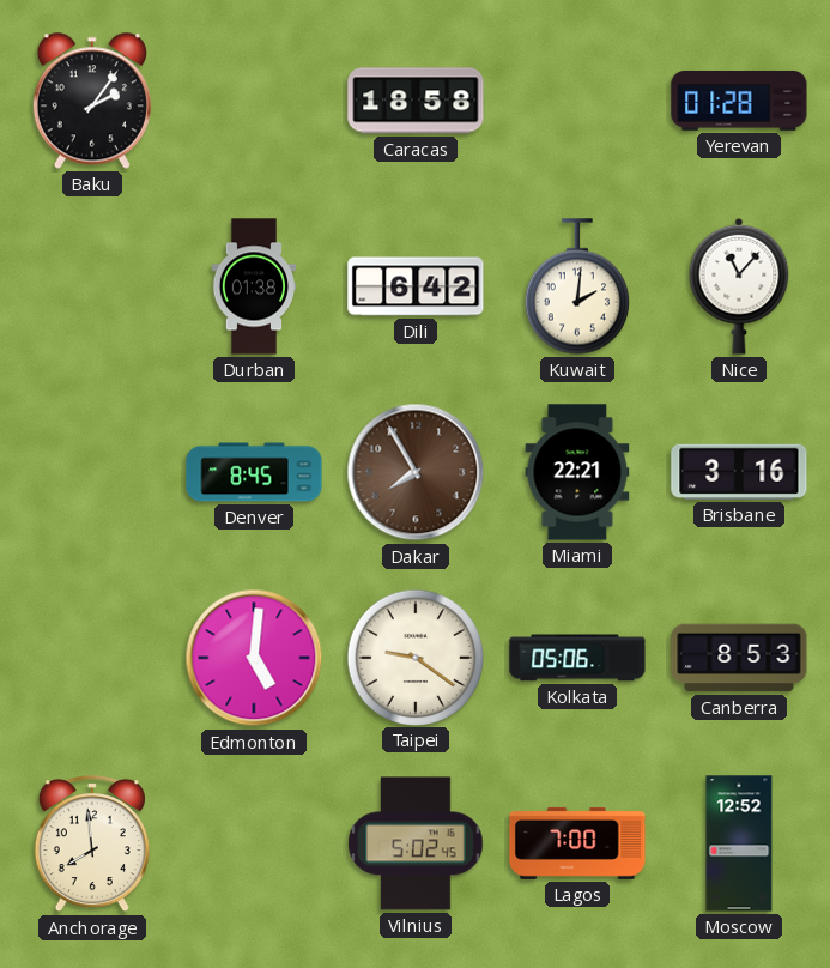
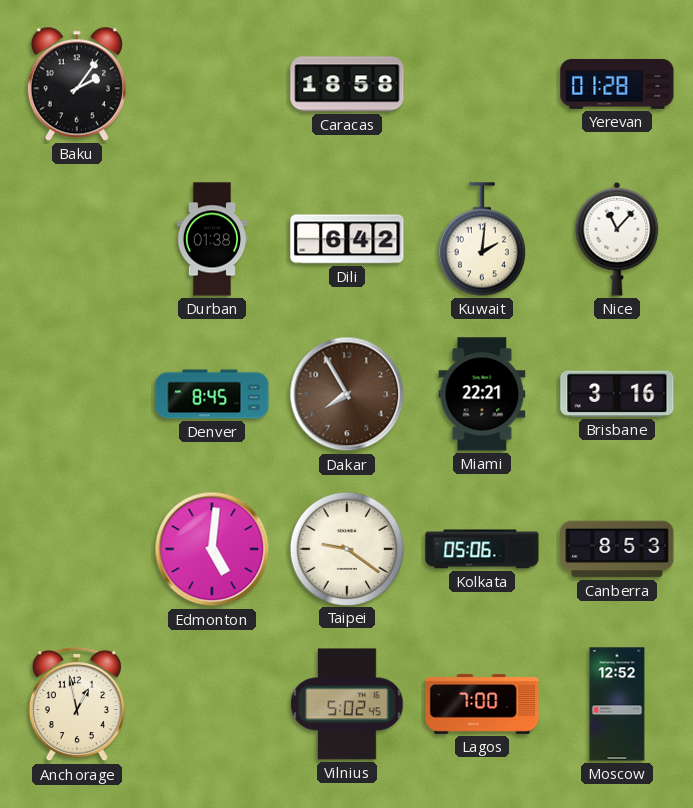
Anchorage: 7:59 -> 12:58
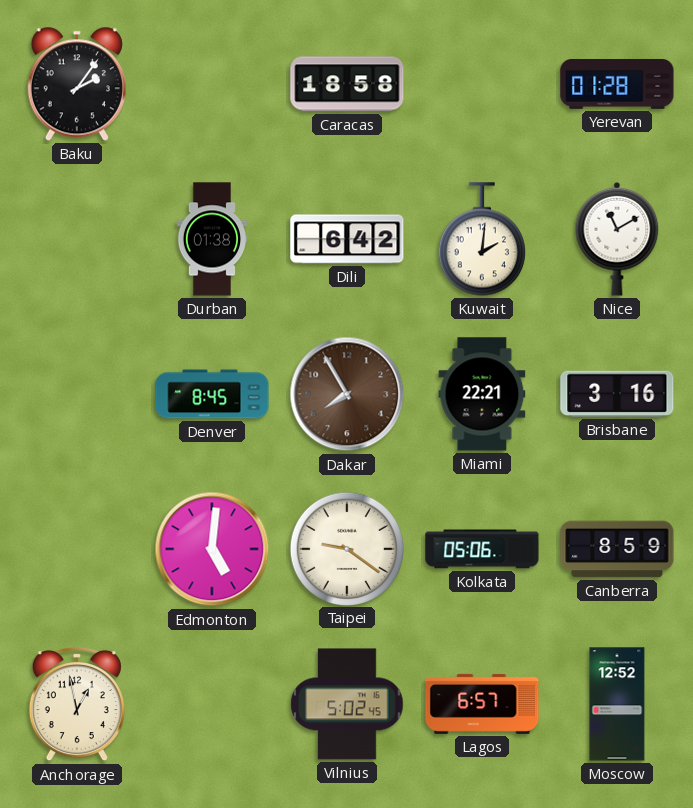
Nice: 11:07 -> 11:10
Canberra: 8:53 -> 8:59
Lagos: 7:00 -> 6:57
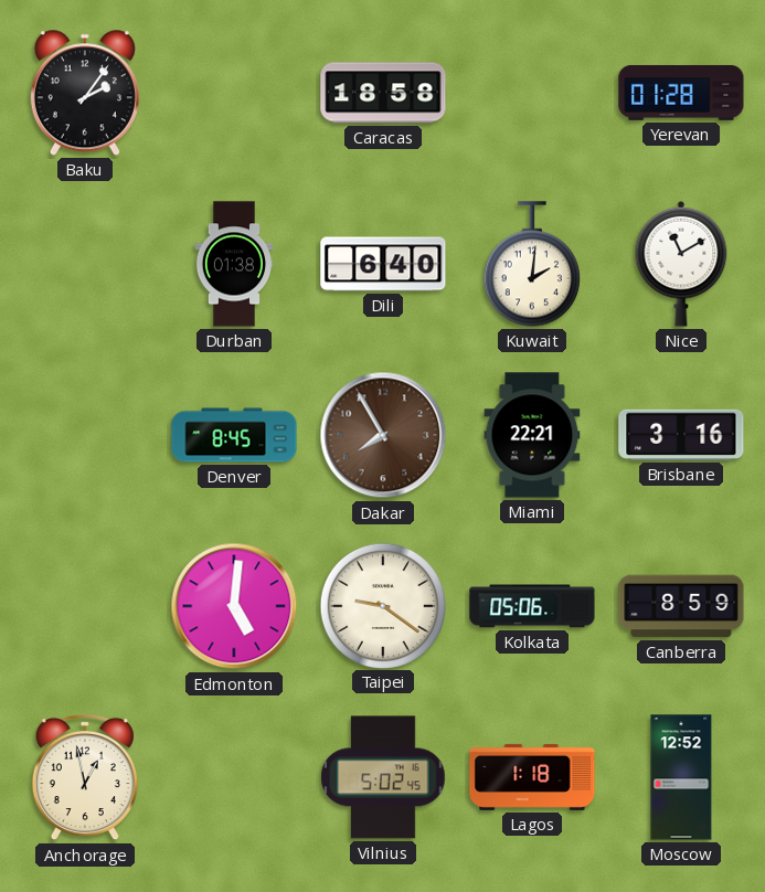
Dili: 6:42 -> 6:40
Lagos: 6:57 -> 1:18
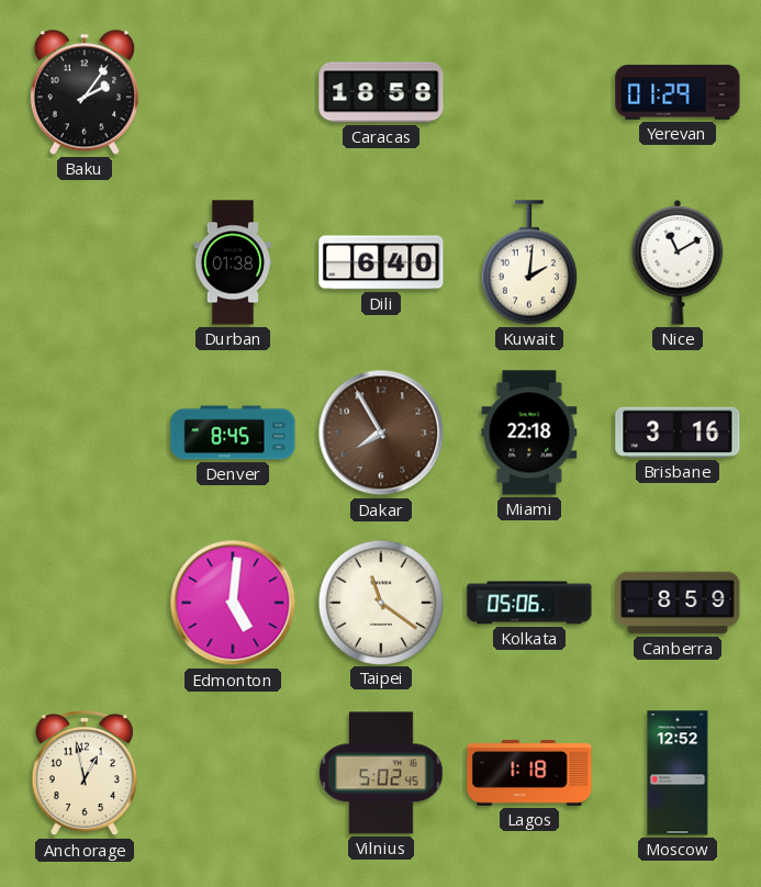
Yerevan: 01:28 -> 01:29
Miami: 22:21 -> 22:18
Taipei: 9:21 -> 11:21
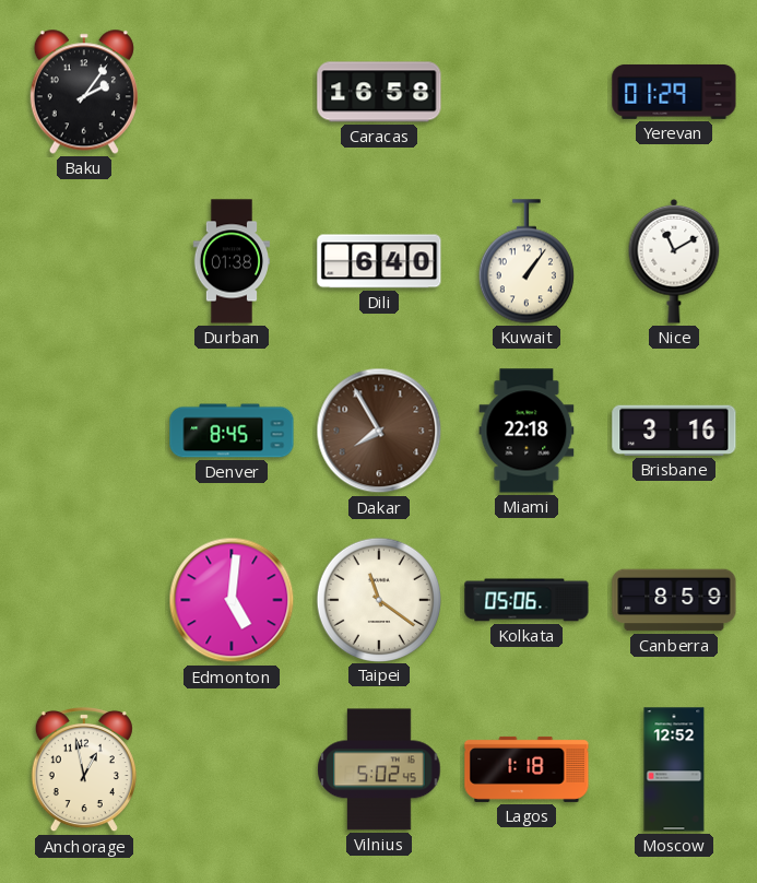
Caracas: 18:58 -> 16:58
Kuwait: 2:01 -> 1:06
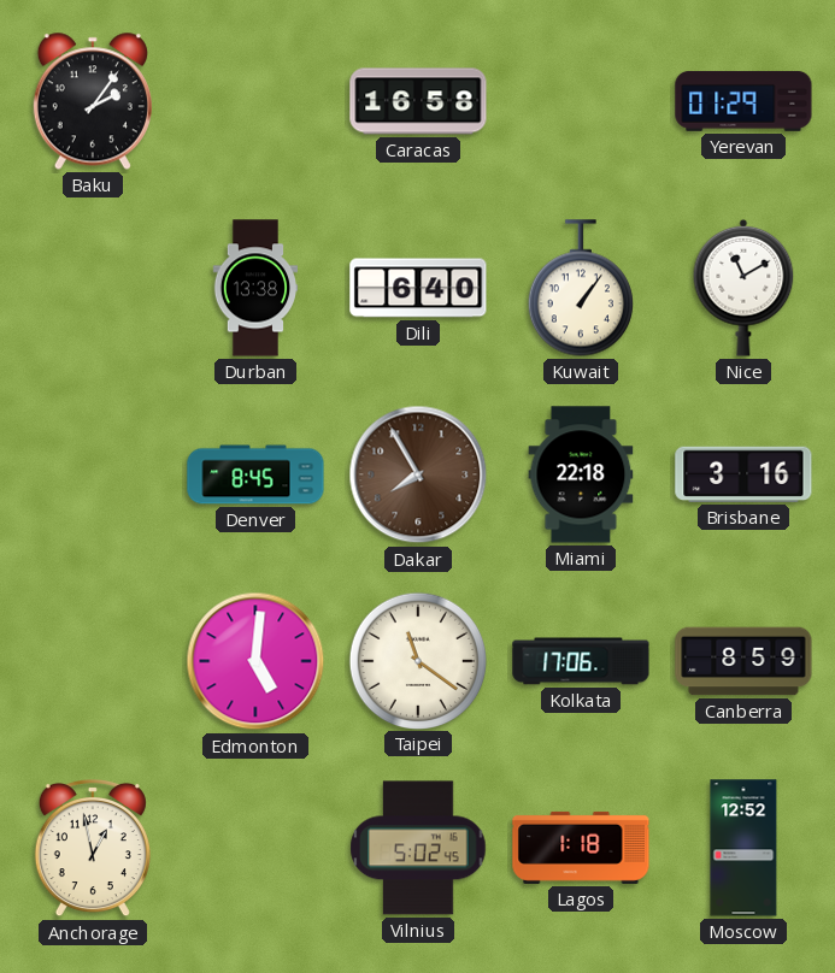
Durban: 01:38 -> 13:38
Kolkata: 05:06 -> 17:06
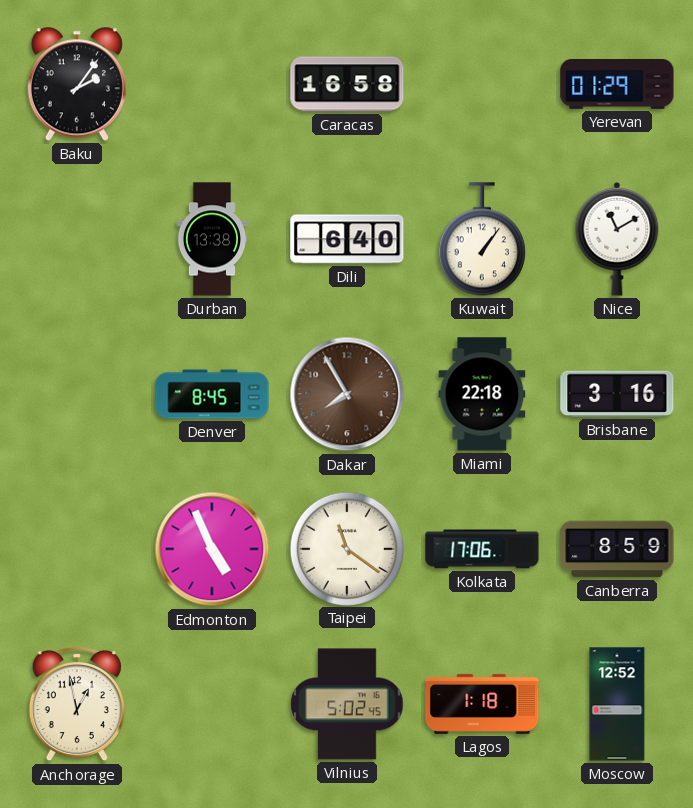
Edmonton: 5:01 -> 4:56
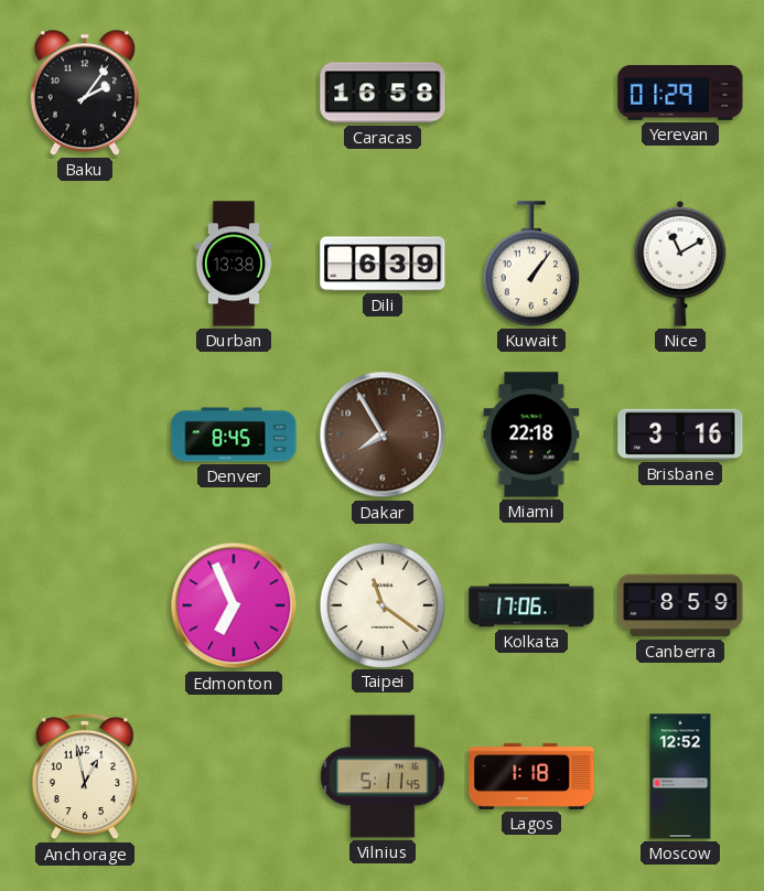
Dili: 6:40 -> 6:39
Edmonton: 4:56 -> 6:56
Vilnius: 5:02 -> 5:11
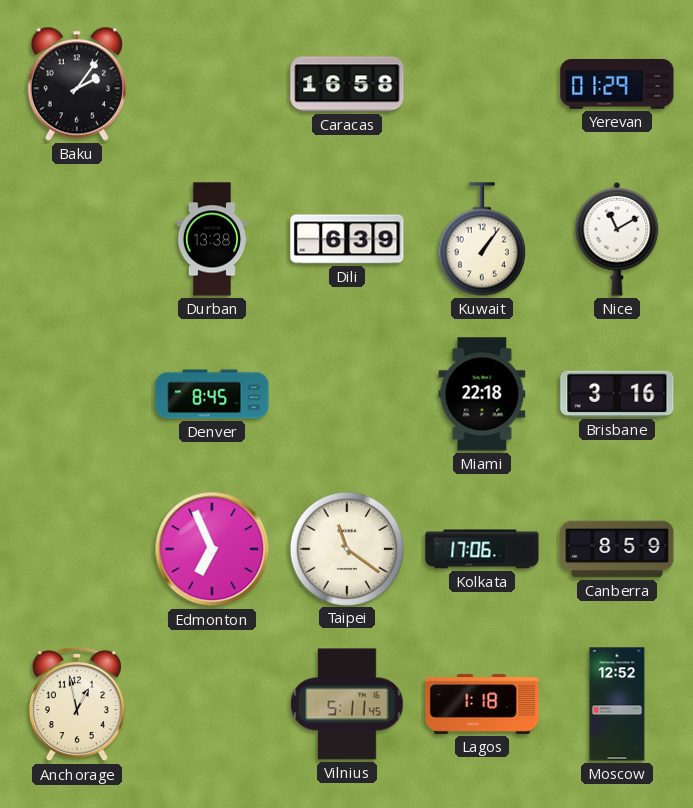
Dakar: 7:55 -> none
